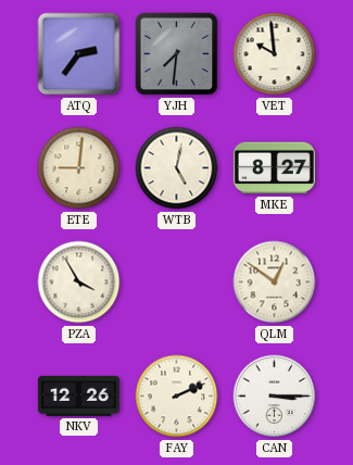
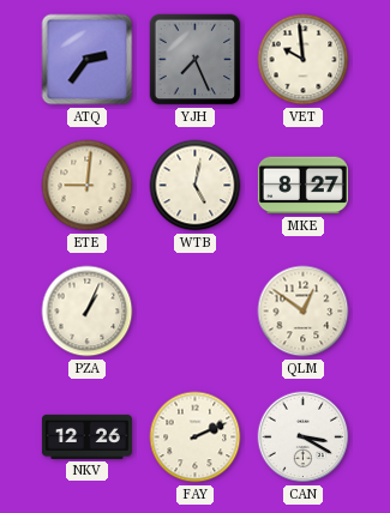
YJH: 7:31 -> 7:26
PZA: 3:55 -> 1:04
CAN: 3:15 -> 3:20
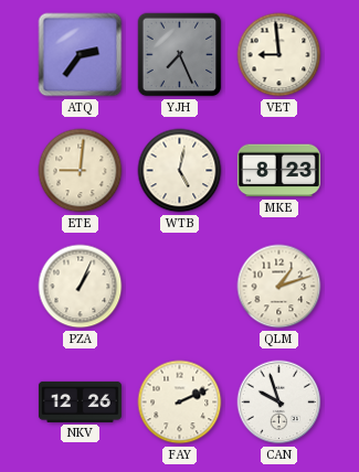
VET: 9:59 -> 8:59
MKE: 8:27 -> 8:23
QLM: 12:51 -> 1:12
CAN: 3:20 -> 9:57
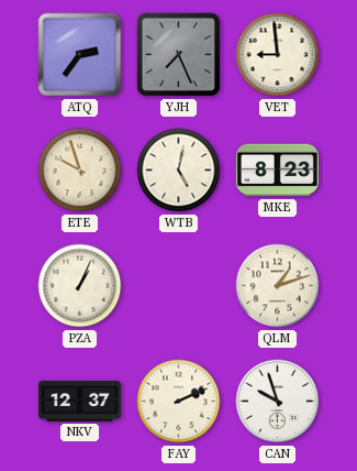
ETE: 9:01 -> 9:57
NKV: 12:26 -> 12:37
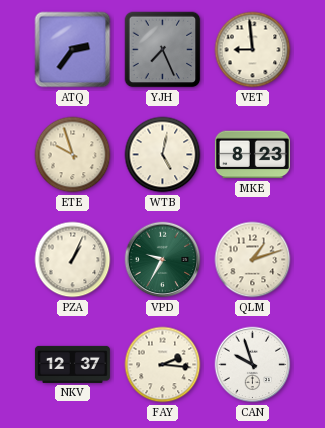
VPD: none -> 9:35
FAY: 2:11 -> 2:16
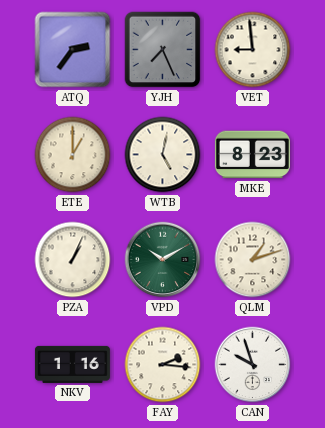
ETE: 9:57 -> 1:00
VPD: 9:35 -> 10:10
NKV: 12:37 -> 1:16
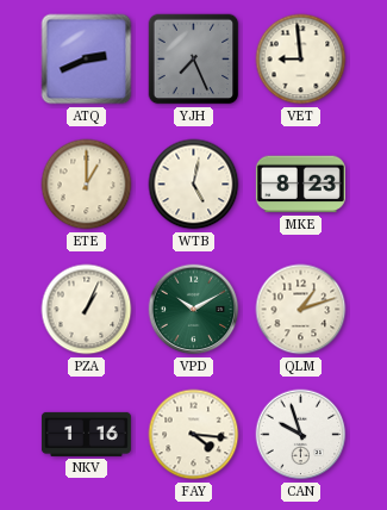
ATQ: 2:36 -> 2:41
FAY: 2:16 -> 4:16
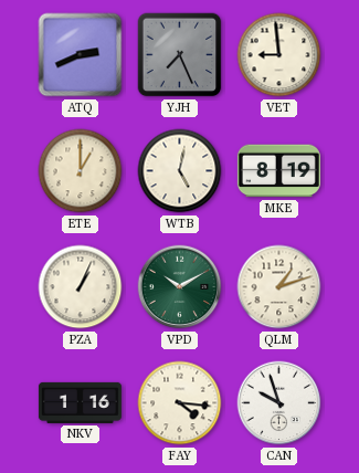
MKE: 8:23 -> 8:19
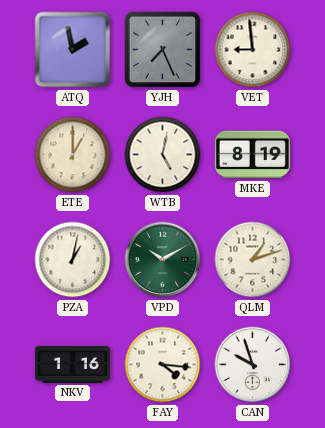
ATQ: 2:41 -> 1:58
PZA: 1:04 -> 1:02
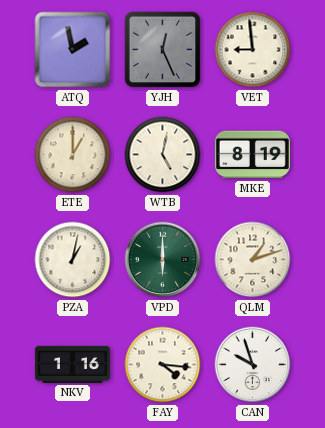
YJH: 7:26 -> 12:26
VPD: 10:10 -> 6:00
